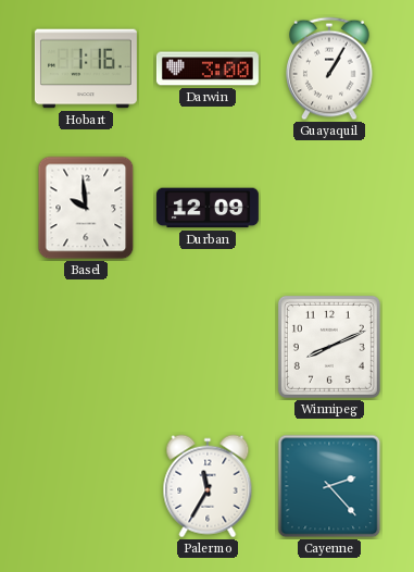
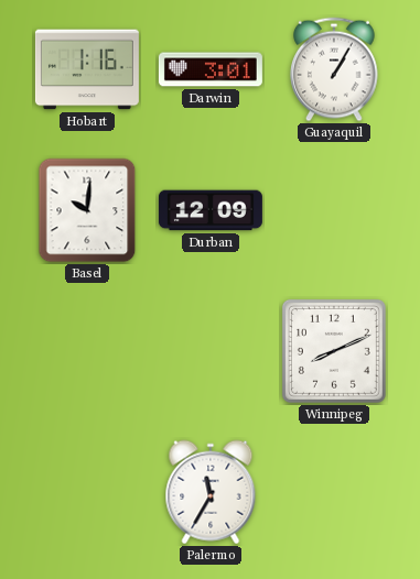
Darwin: 3:00 -> 3:01
Basel: 9:59 -> 10:01
Cayenne: 2:23 -> none
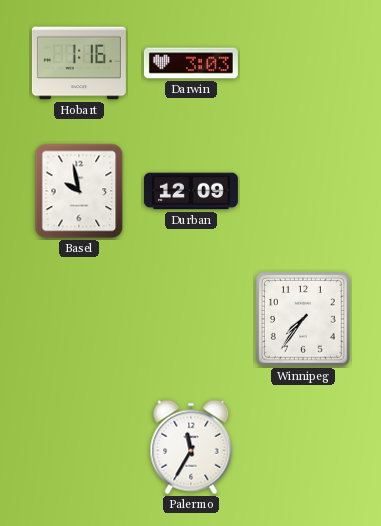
Darwin: 3:01 -> 3:03
Guayaquil: 1:05 -> none
Basel: 10:01 -> 9:58
Winnipeg: 8:11 -> 7:36
